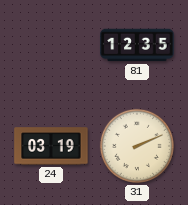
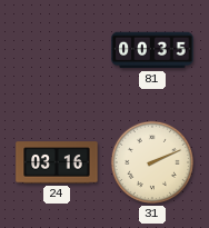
81: 12:35 -> 00:35
24: 03:19 -> 03:16
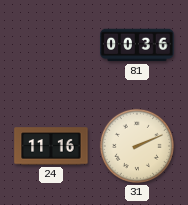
81: 00:35 -> 00:36
24: 03:16 -> 11:16
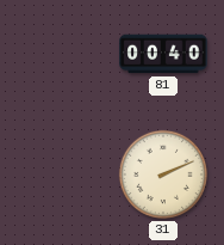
81: 00:36 -> 00:40
24: 11:16 -> none
